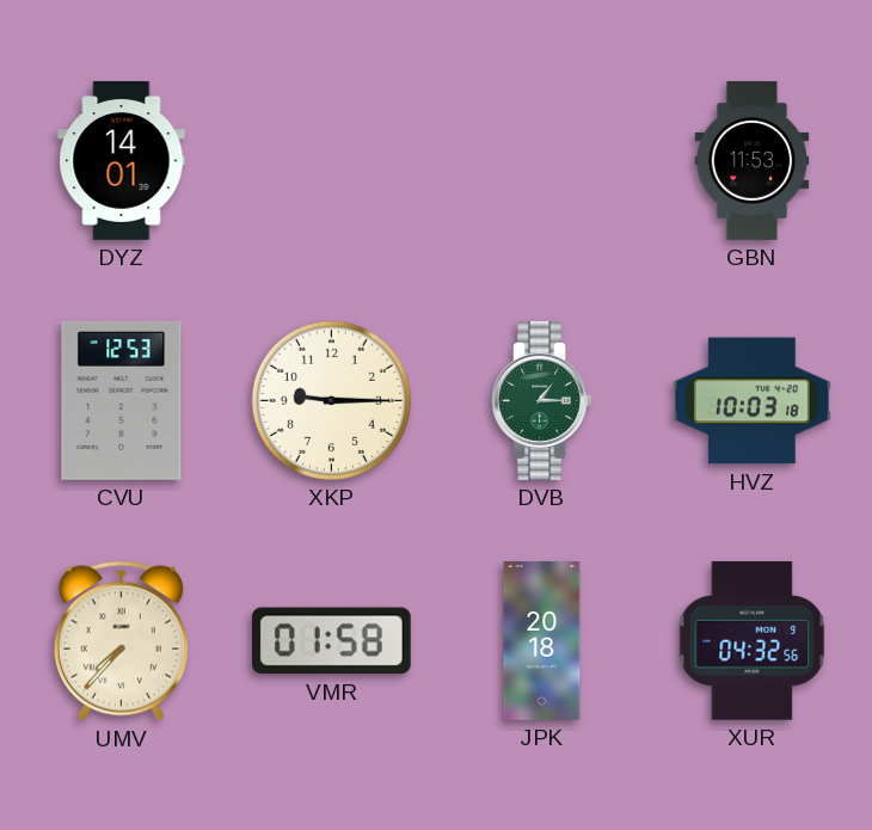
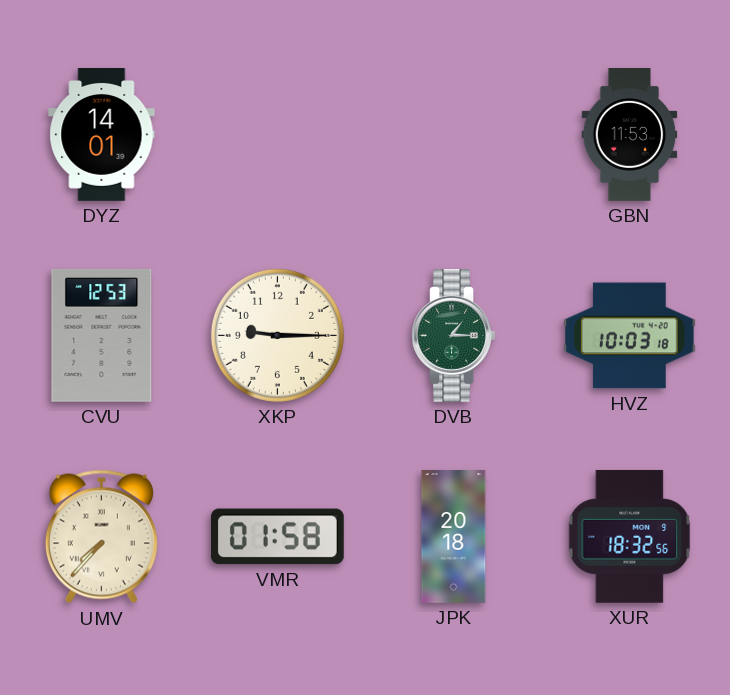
XUR: 04:32 -> 18:32
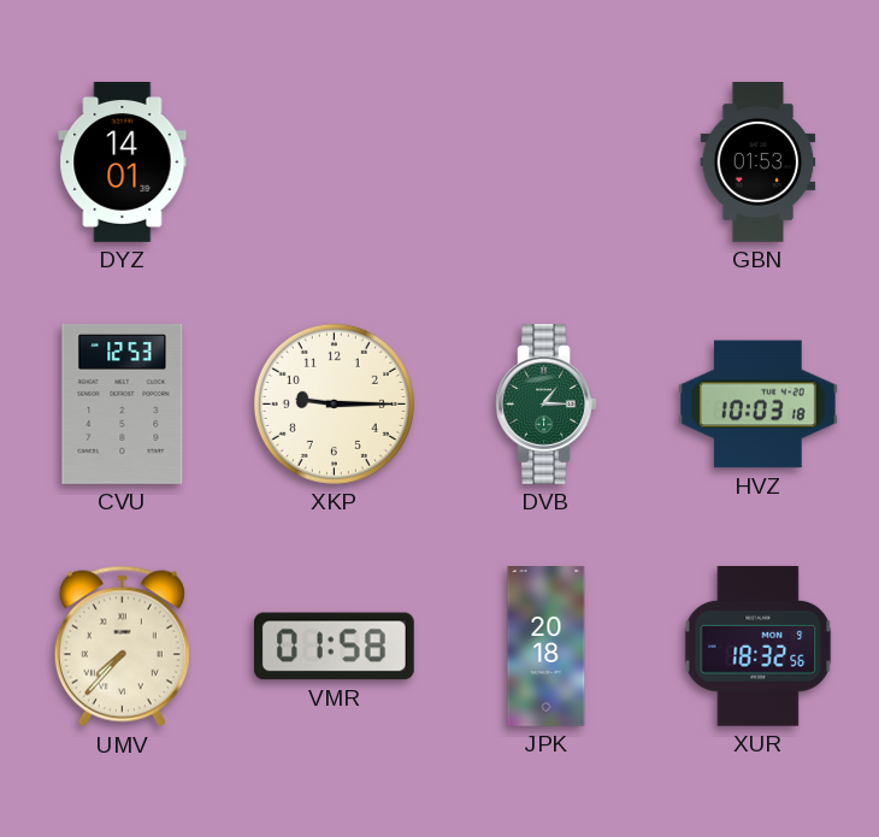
GBN: 11:53 -> 01:53
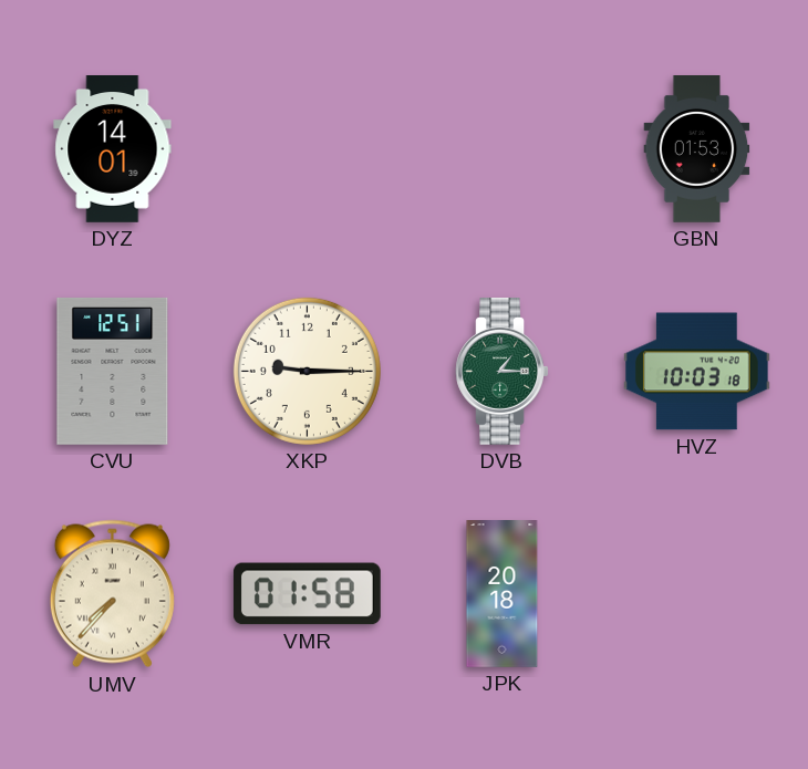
CVU: 12:53 -> 12:51
XUR: 18:32 -> none
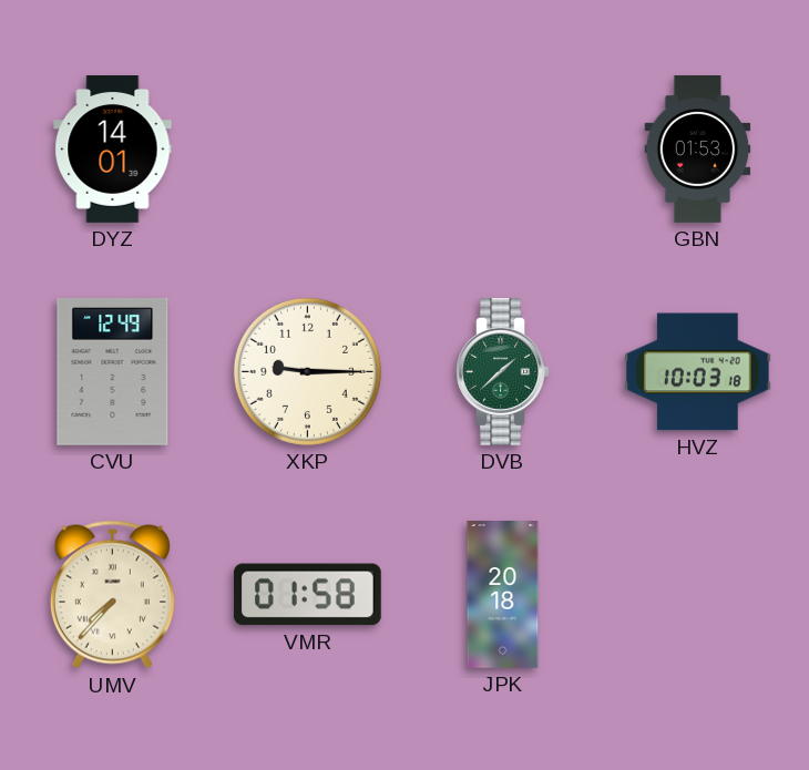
CVU: 12:51 -> 12:49
DVB: 1:15 -> 1:38
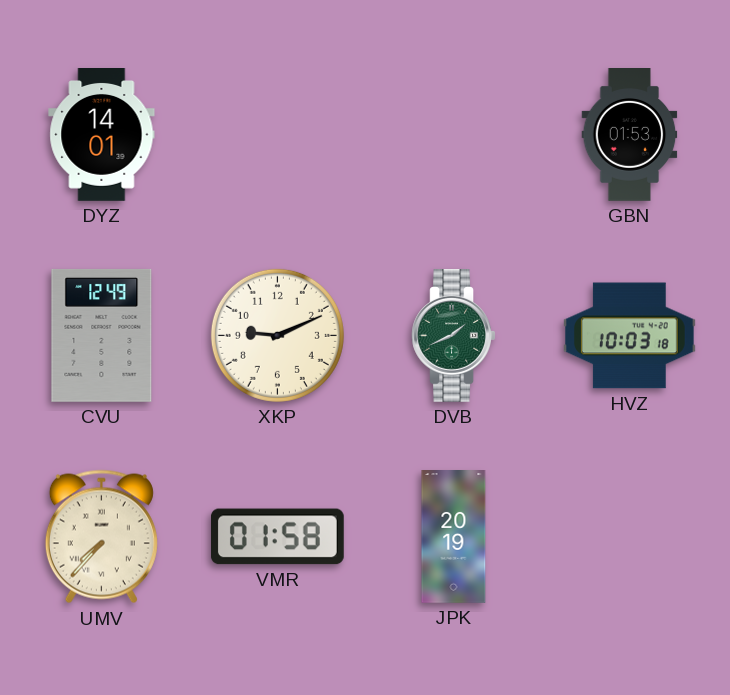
XKP: 9:15 -> 9:11
DVB: 1:38 -> 1:41
JPK: 20:18 -> 20:19
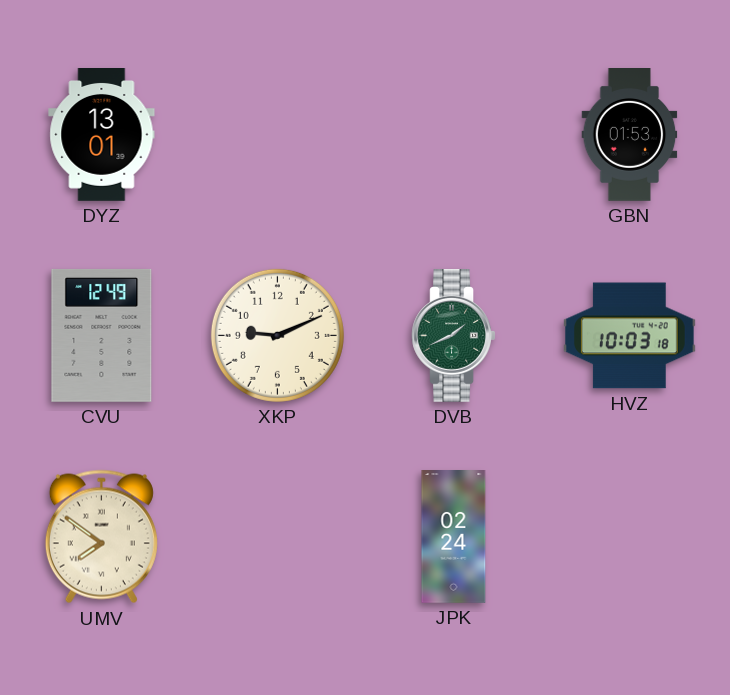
DYZ: 14:01 -> 13:01
UMV: 7:37 -> 7:51
VMR: 01:58 -> none
JPK: 20:19 -> 02:24
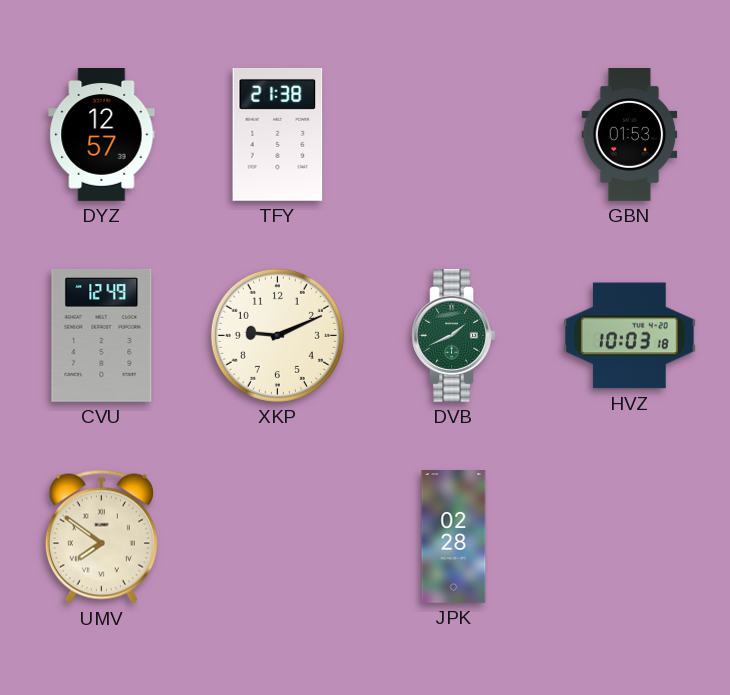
DYZ: 13:01 -> 12:57
TFY: none -> 21:38
JPK: 02:24 -> 02:28
